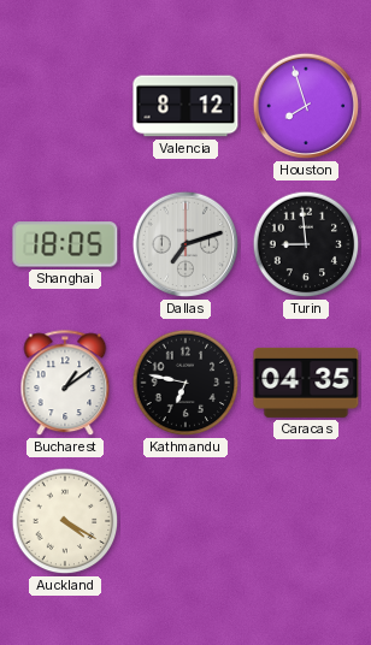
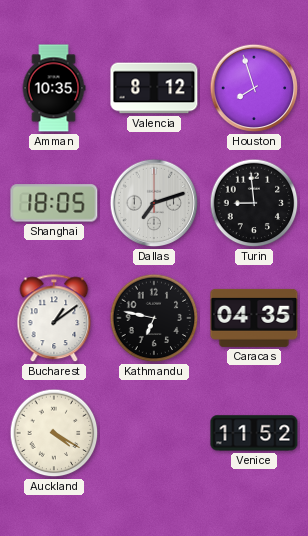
Amman: none -> 10:35
Venice: none -> 11:52
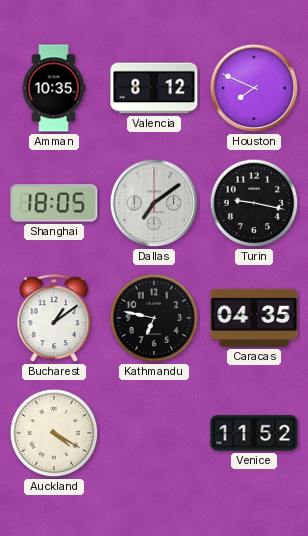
Houston: 7:57 -> 7:49
Dallas: 7:12 -> 7:09
Turin: 8:59 -> 9:17
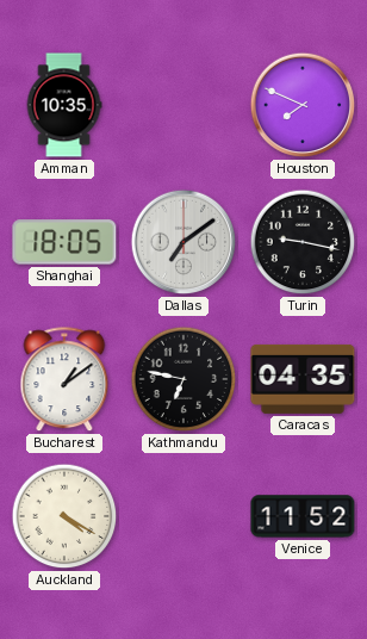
Valencia: 8:12 -> none
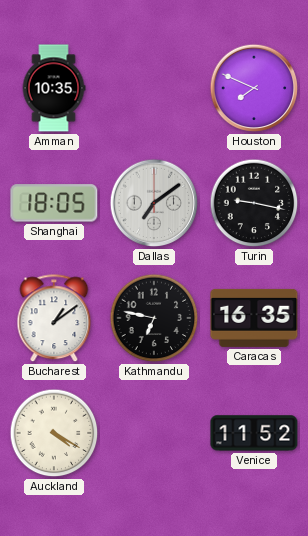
Caracas: 04:35 -> 16:35
